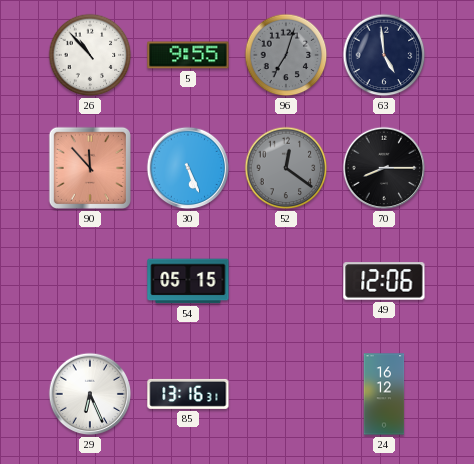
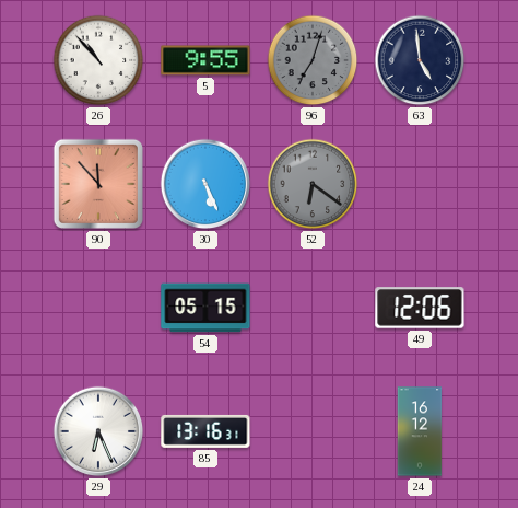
52: 12:21 -> 6:21
70: 8:15 -> none
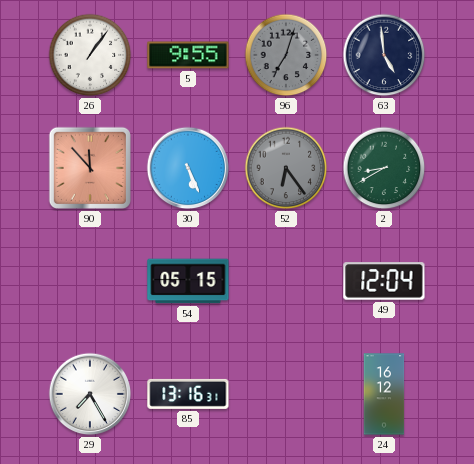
26: 10:53 -> 1:06
52: 6:21 -> 6:24
2: none -> 8:40
49: 12:06 -> 12:04
29: 6:26 -> 7:25
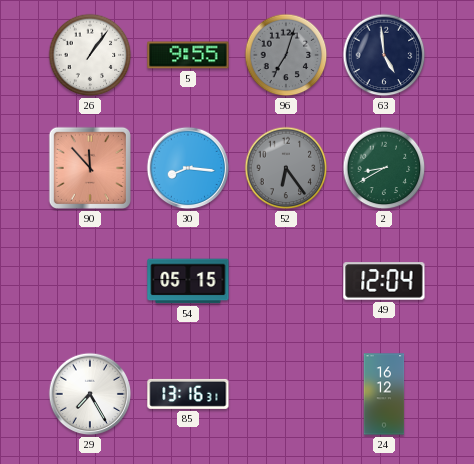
30: 5:26 -> 8:16
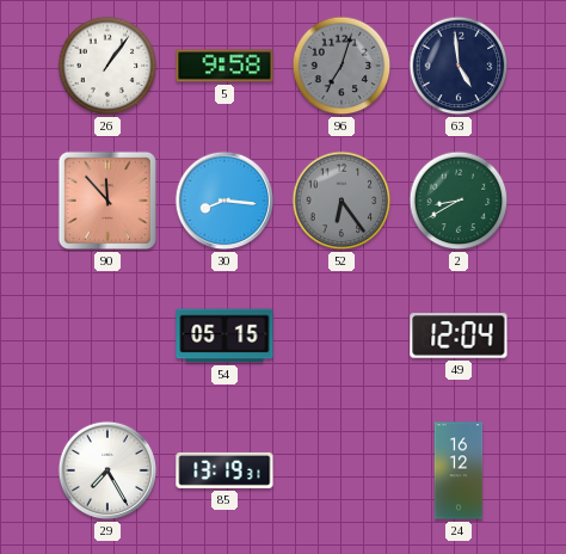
5: 9:55 -> 9:58
85: 13:16 -> 13:19
